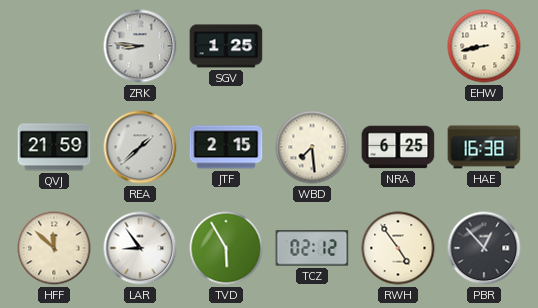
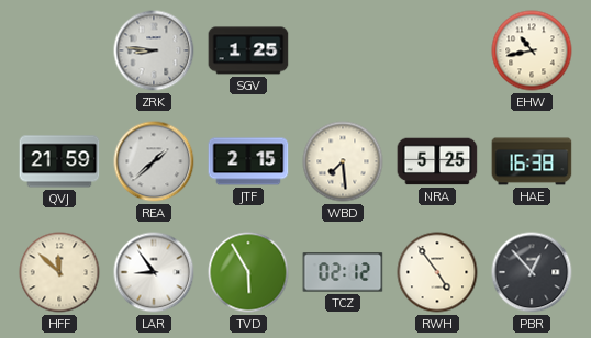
EHW: 8:43 -> 10:43
NRA: 6:25 -> 5:25
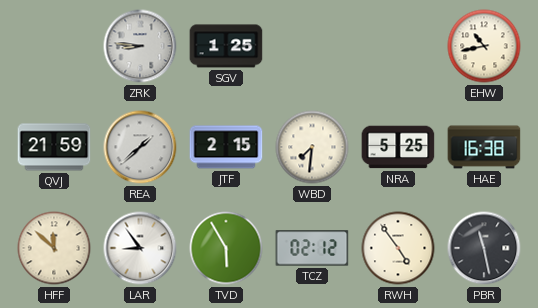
WBD: 7:29 -> 7:31
PBR: 12:53 -> 11:28
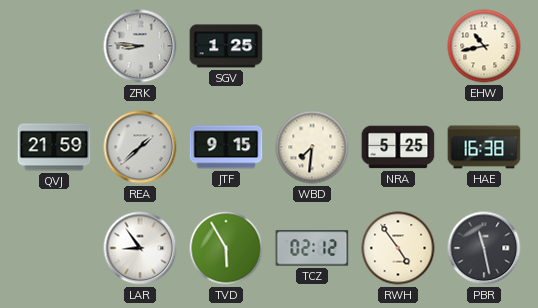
JTF: 2:15 -> 9:15
HFF: 11:52 -> none
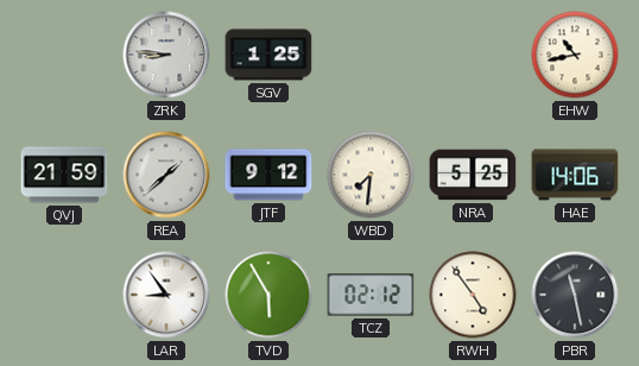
JTF: 9:15 -> 9:12
HAE: 16:38 -> 14:06
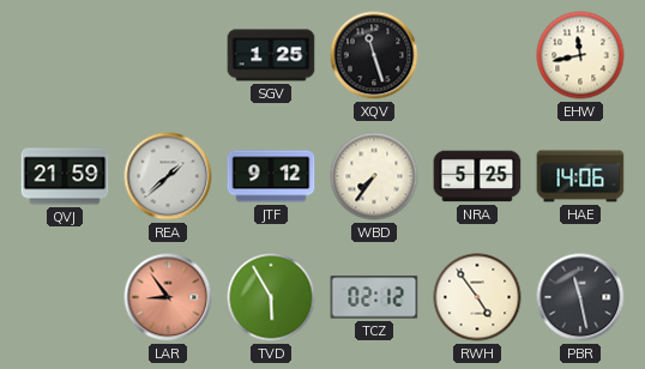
ZRK: 8:46 -> none
XQV: none -> 11:27
EHW: 10:43 -> 11:43
WBD: 7:31 -> 7:36
LAR dial: white -> salmon
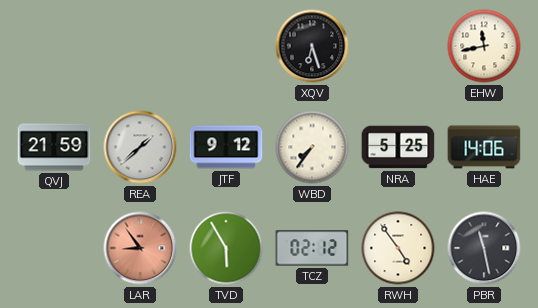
SGV: 1:25 -> none
XQV: 11:27 -> 6:27
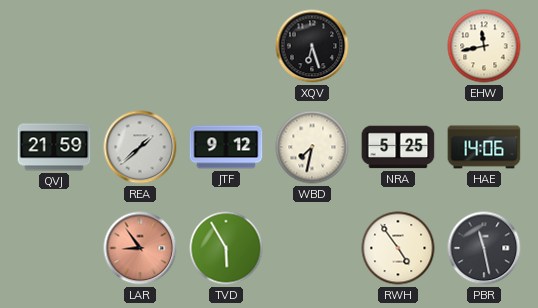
WBD: 7:36 -> 7:32
TCZ: 02:12 -> none
